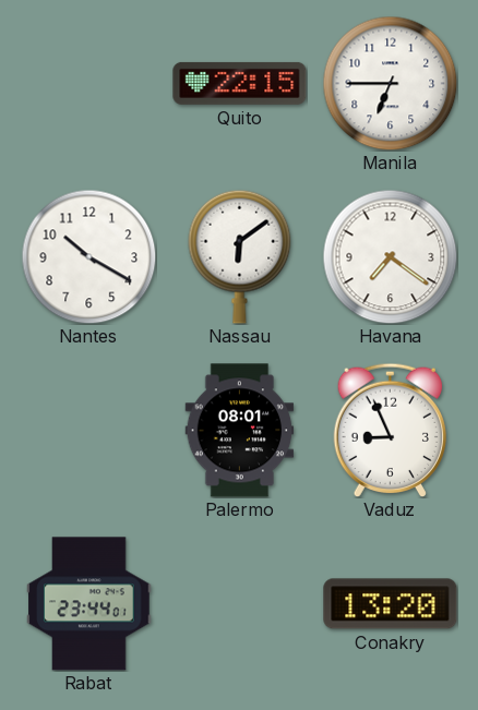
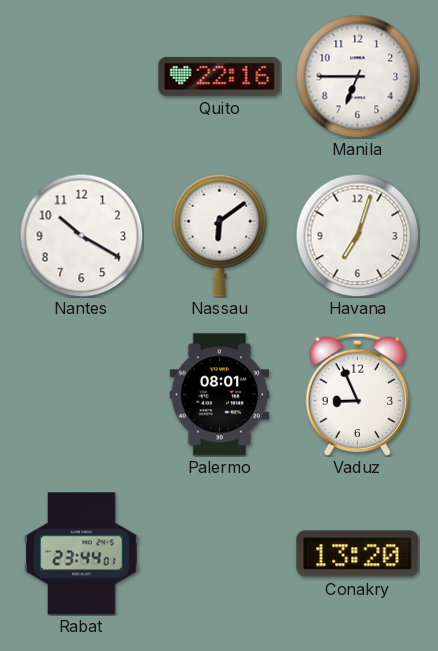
Quito: 22:15 -> 22:16
Havana: 7:21 -> 7:03
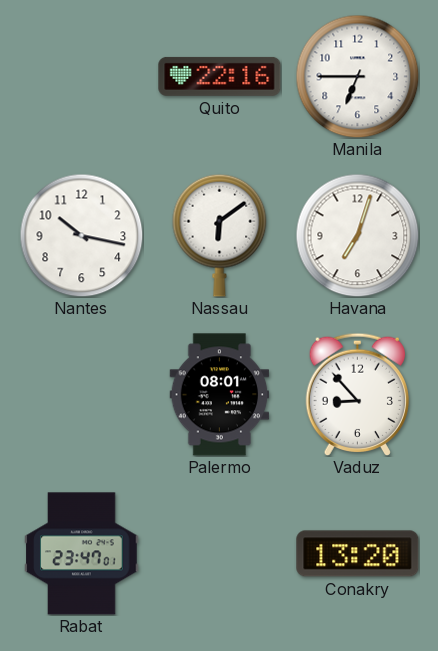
Nantes: 10:20 -> 10:17
Vaduz: 8:56 -> 8:53
Rabat: 23:44 -> 23:47
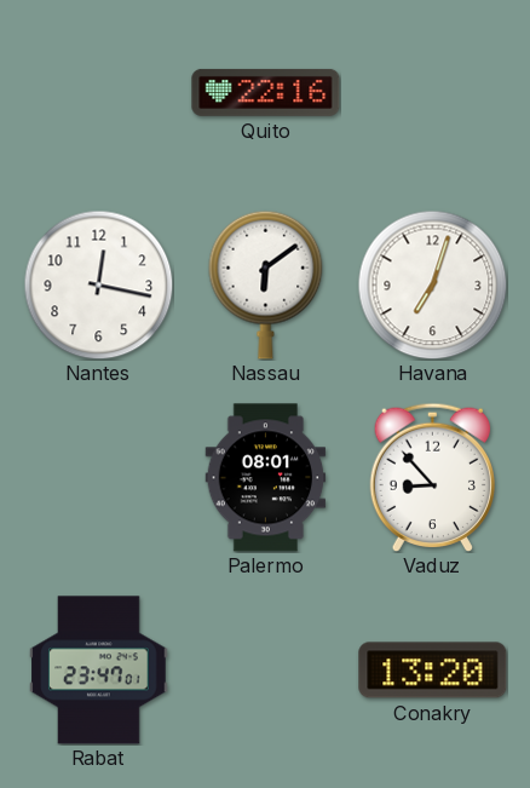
Manila: 6:45 -> none
Nantes: 10:17 -> 12:17
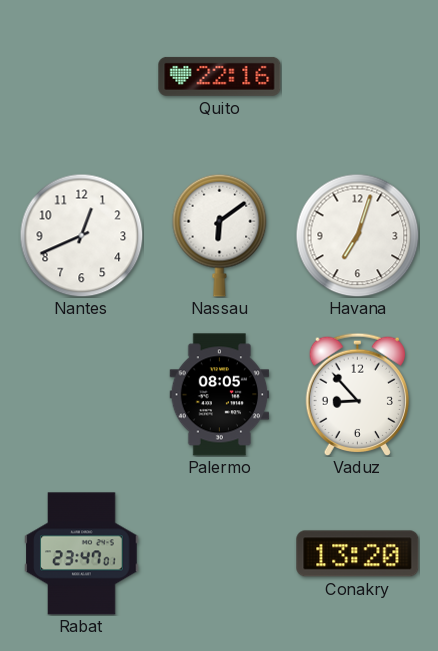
Nantes: 12:17 -> 12:41
Palermo: 08:01 -> 08:05
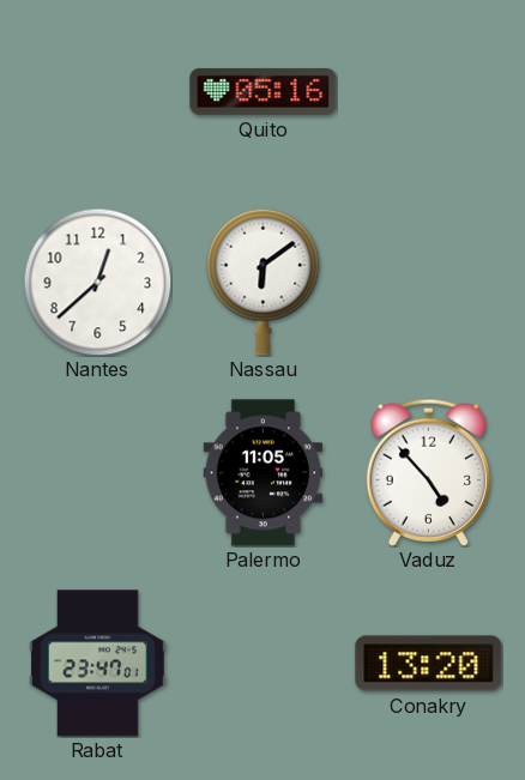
Quito: 22:16 -> 05:16
Nantes: 12:41 -> 12:38
Havana: 7:03 -> none
Palermo: 08:05 -> 11:05
Vaduz: 8:53 -> 4:53
